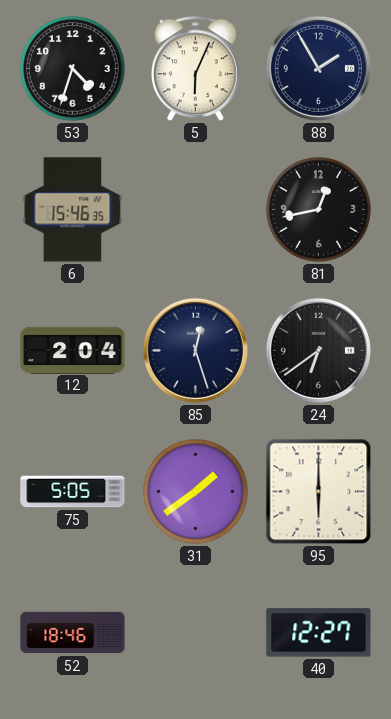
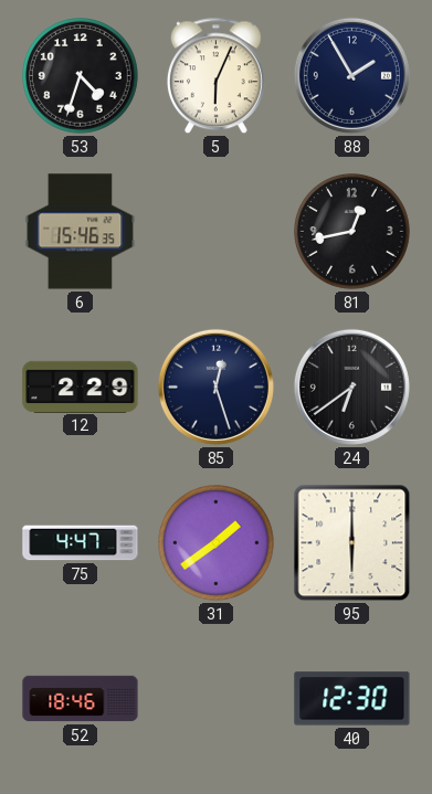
12: 2:04 -> 2:29
75: 5:05 -> 4:47
40: 12:27 -> 12:30
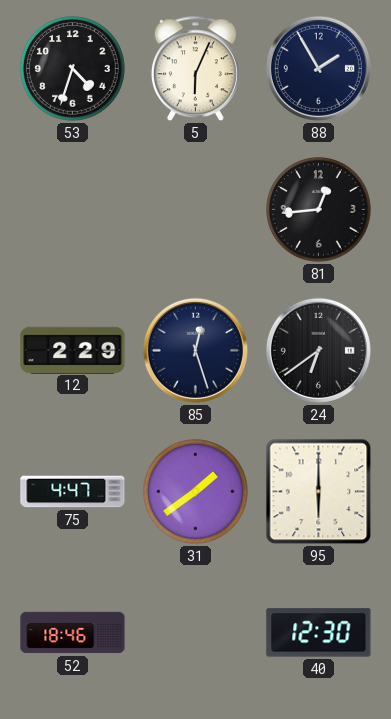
6: 15:46 -> none
81: 12:43 -> 12:44
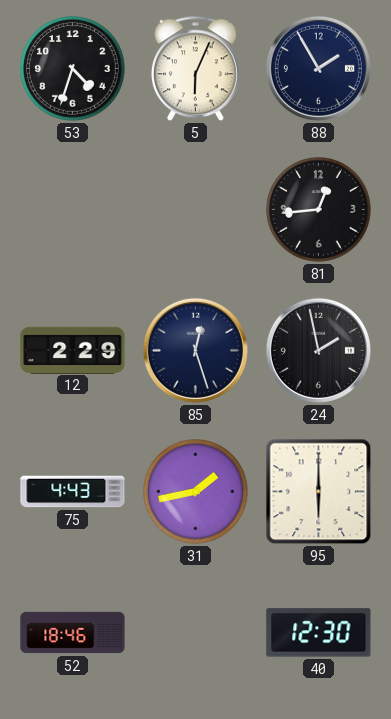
24: 6:39 -> 1:58
75: 4:47 -> 4:43
31: 1:39 -> 1:43
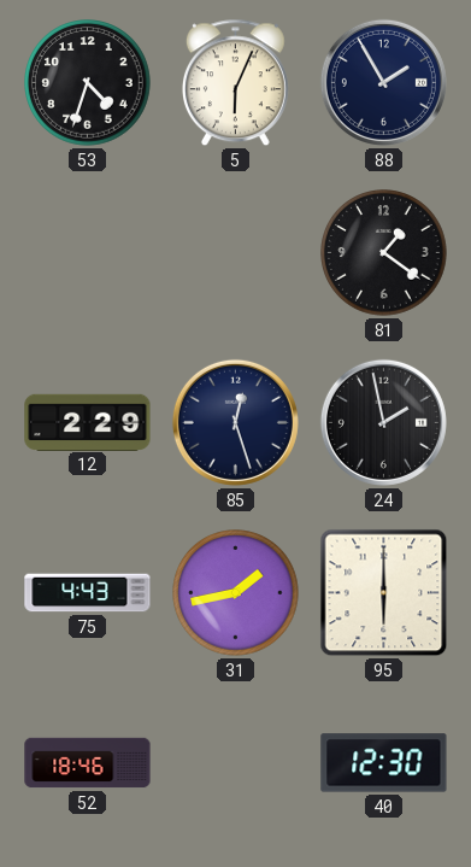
81: 12:44 -> 1:21
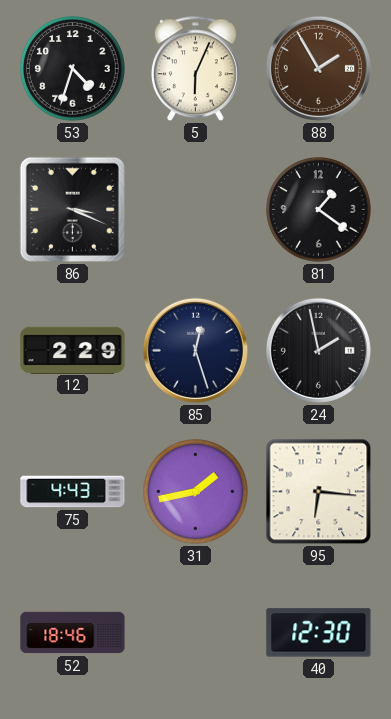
88 dial: navy -> brown
86: none -> 3:19
95: 6:00 -> 6:16
